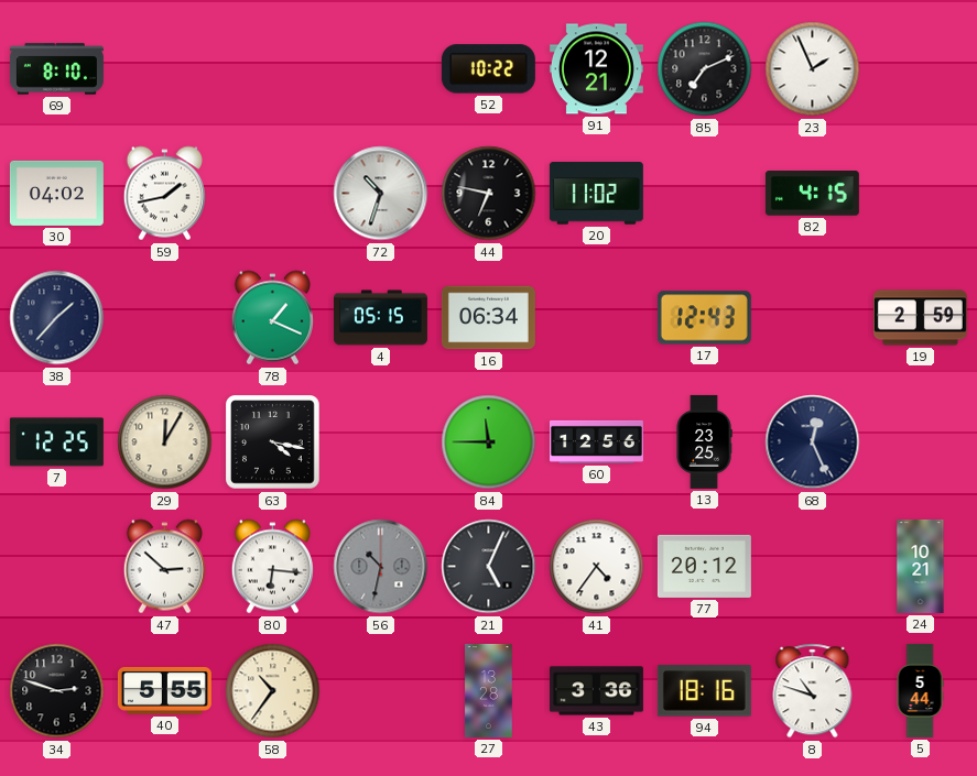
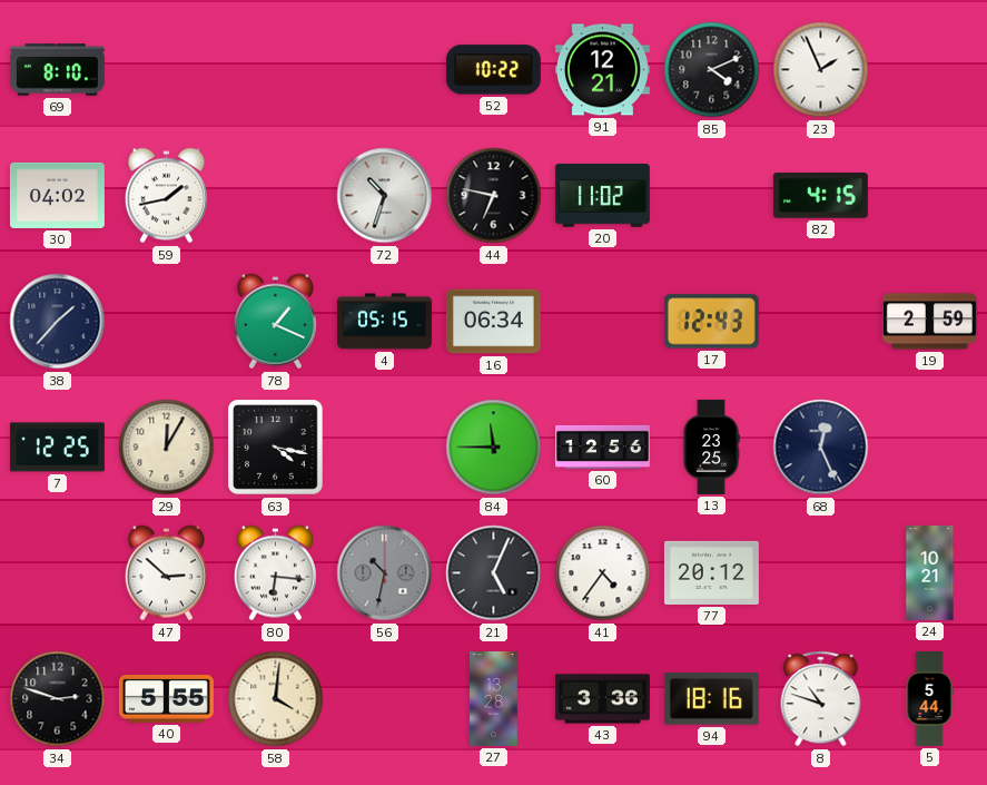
85: 7:11 -> 4:11
58: 10:36 -> 4:01
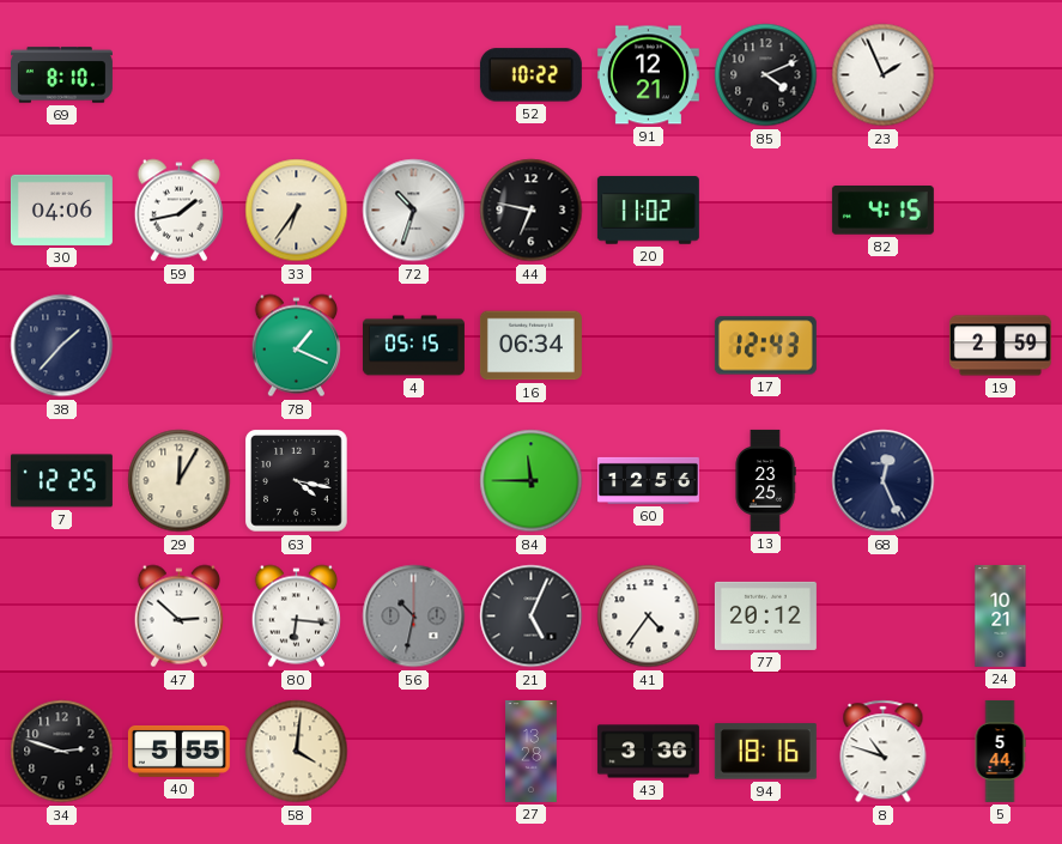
30: 04:02 -> 04:06
33: none -> 6:36
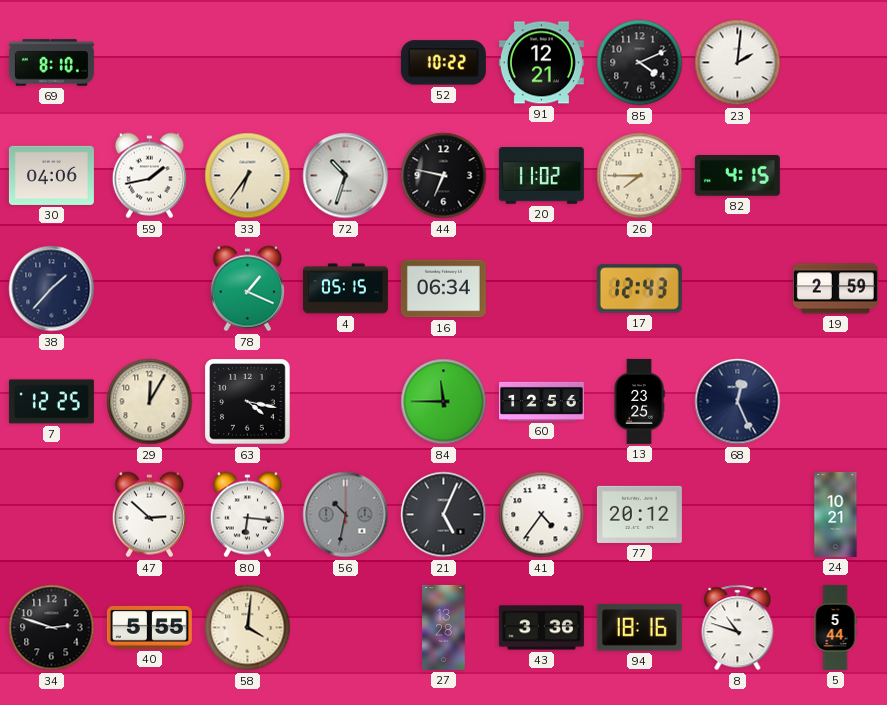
23: 1:56 -> 2:01
26: none -> 7:45
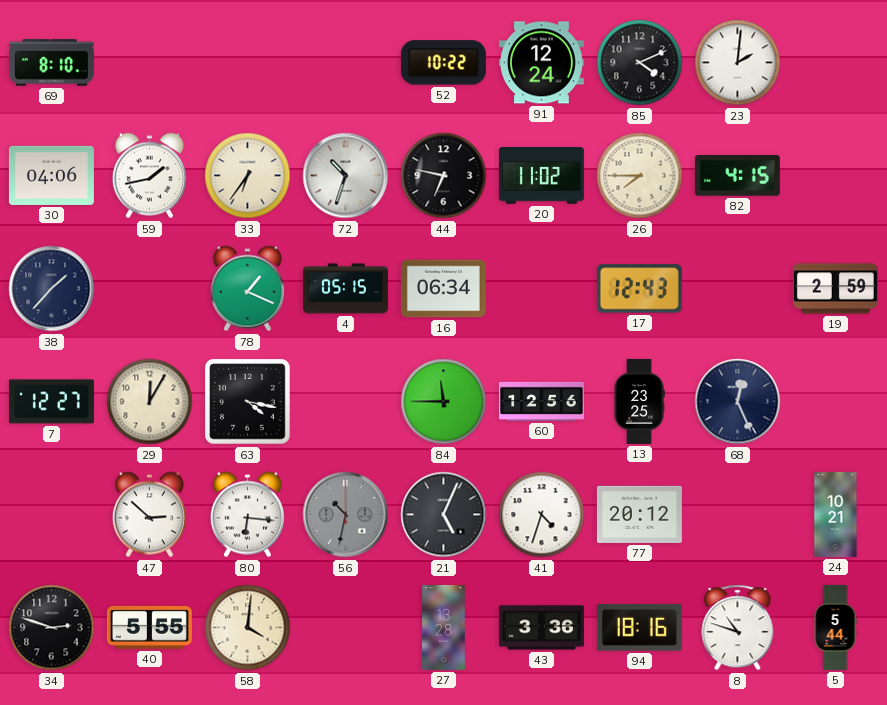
91: 12:21 -> 12:24
7: 12:25 -> 12:27
41: 4:36 -> 4:33
